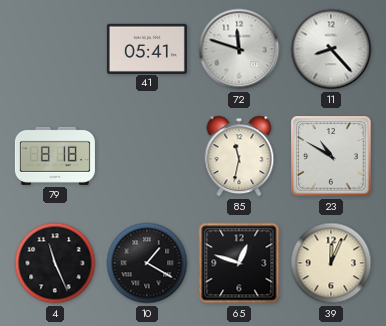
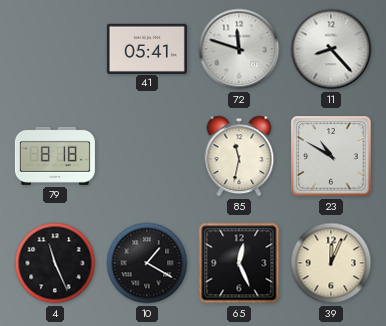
65: 12:48 -> 12:26
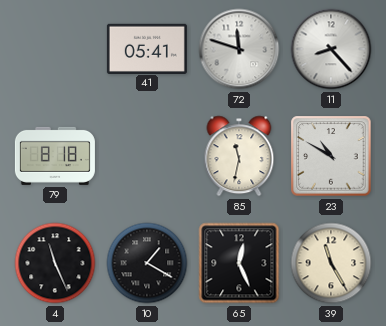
39: 12:04 -> 11:25
